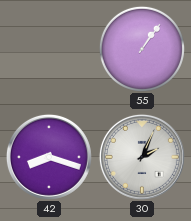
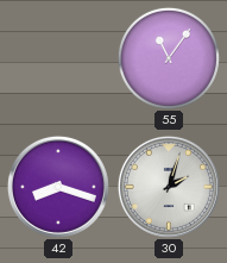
55: 1:06 -> 11:06
30: 2:04 -> 2:03
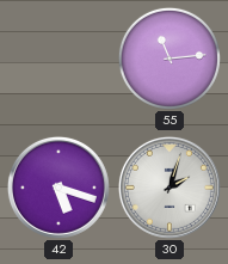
55: 11:06 -> 11:14
42: 8:18 -> 5:18
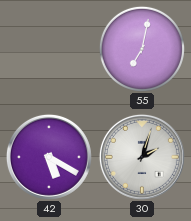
55: 11:14 -> 7:02
42: 5:18 -> 5:20
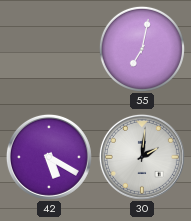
30: 2:03 -> 2:01
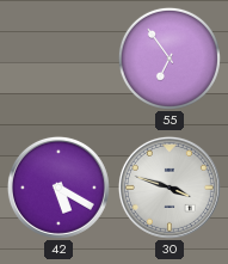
55: 7:02 -> 6:54
30: 2:01 -> 3:48
